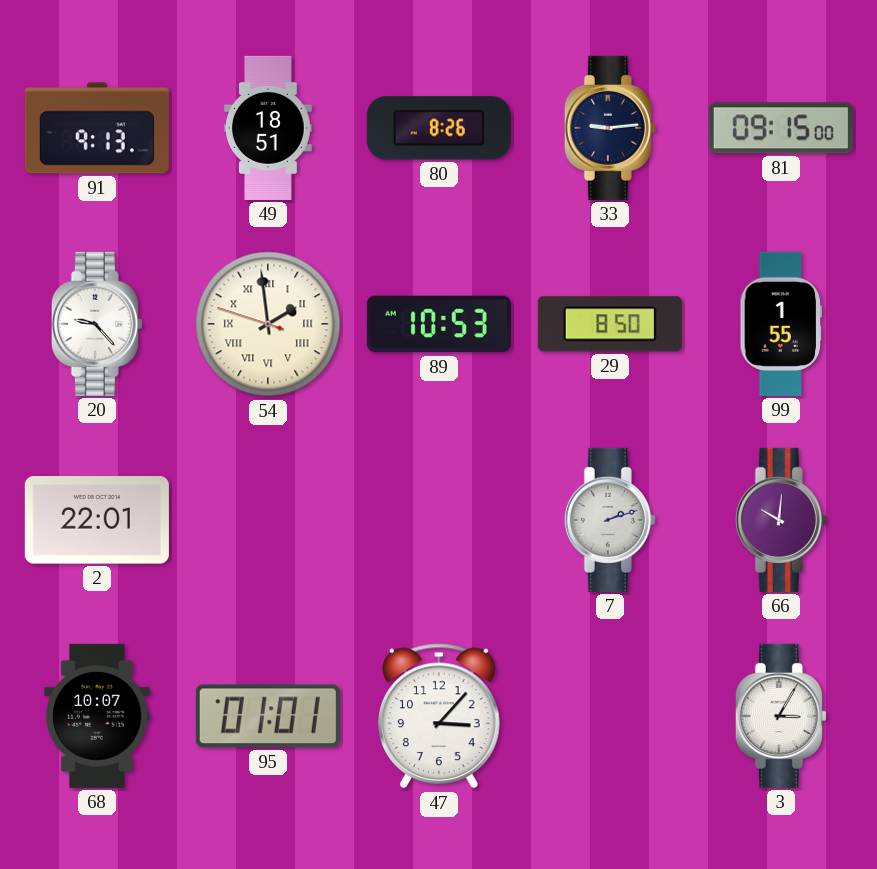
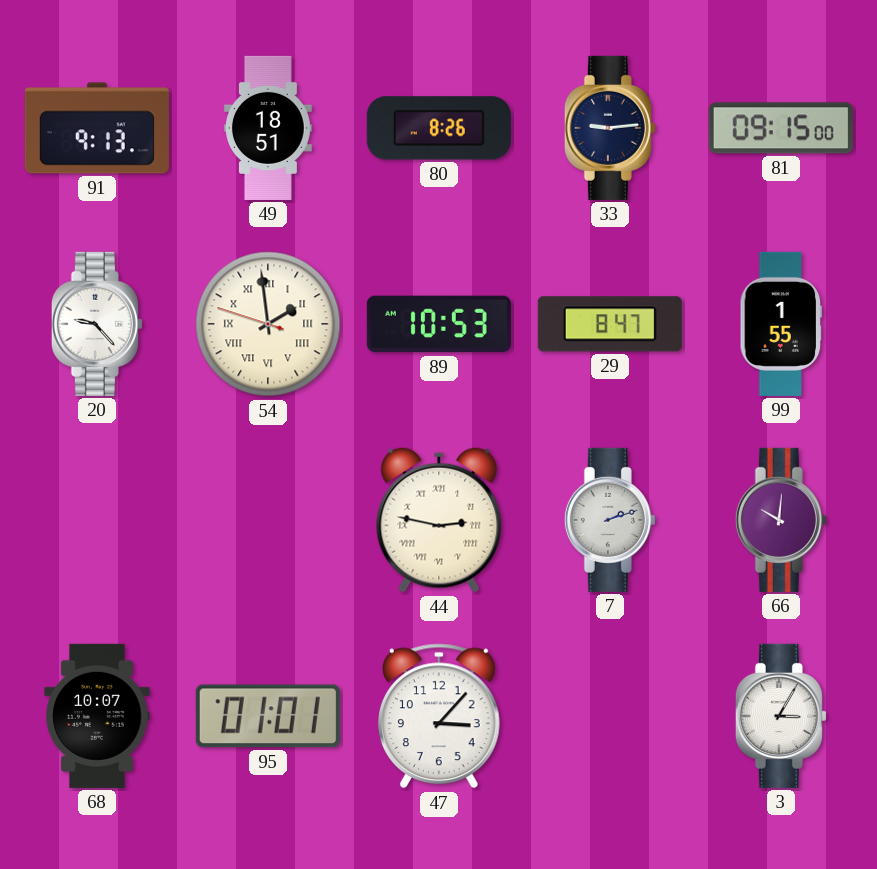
29: 8:50 -> 8:47
2: 22:01 -> none
44: none -> 2:47
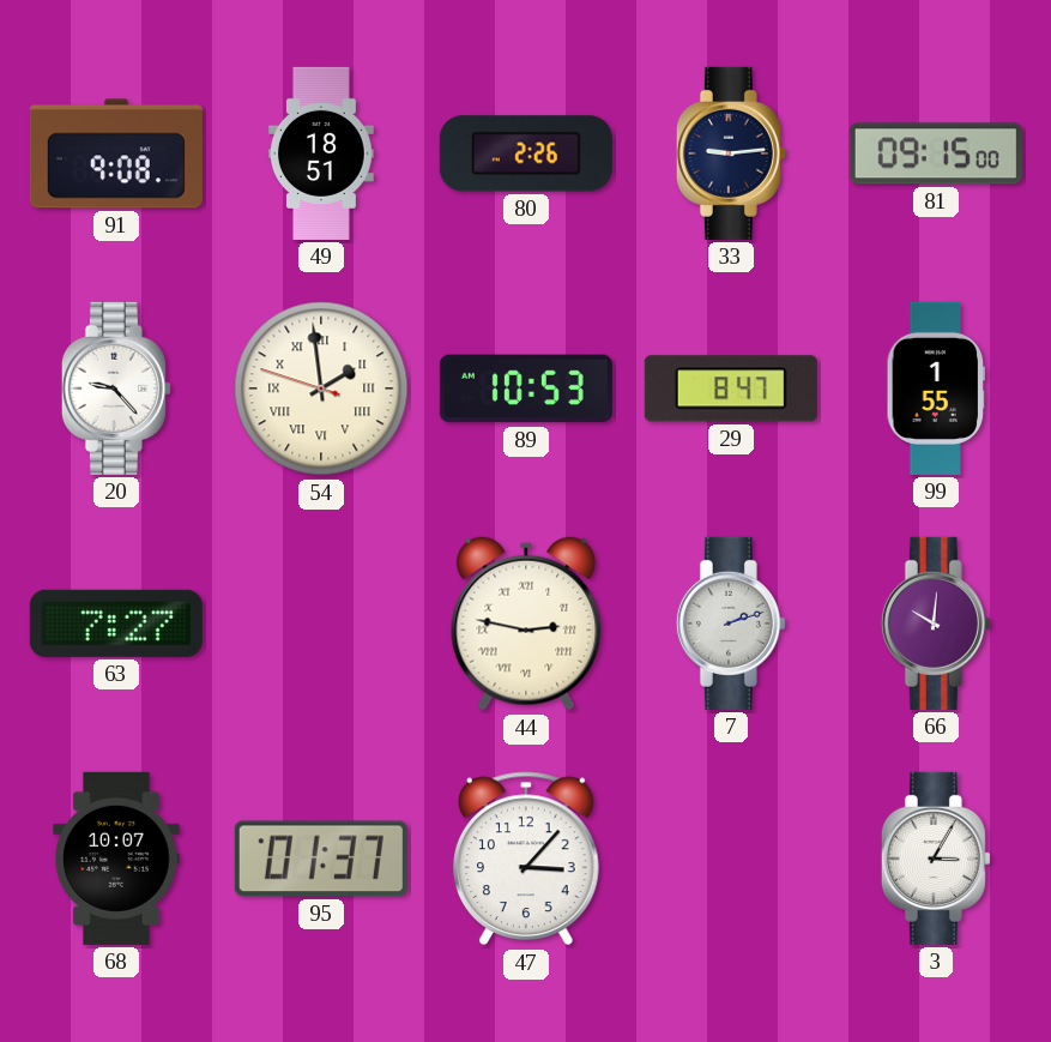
91: 9:13 -> 9:08
80: 8:26 -> 2:26
63: none -> 7:27
95: 01:01 -> 01:37
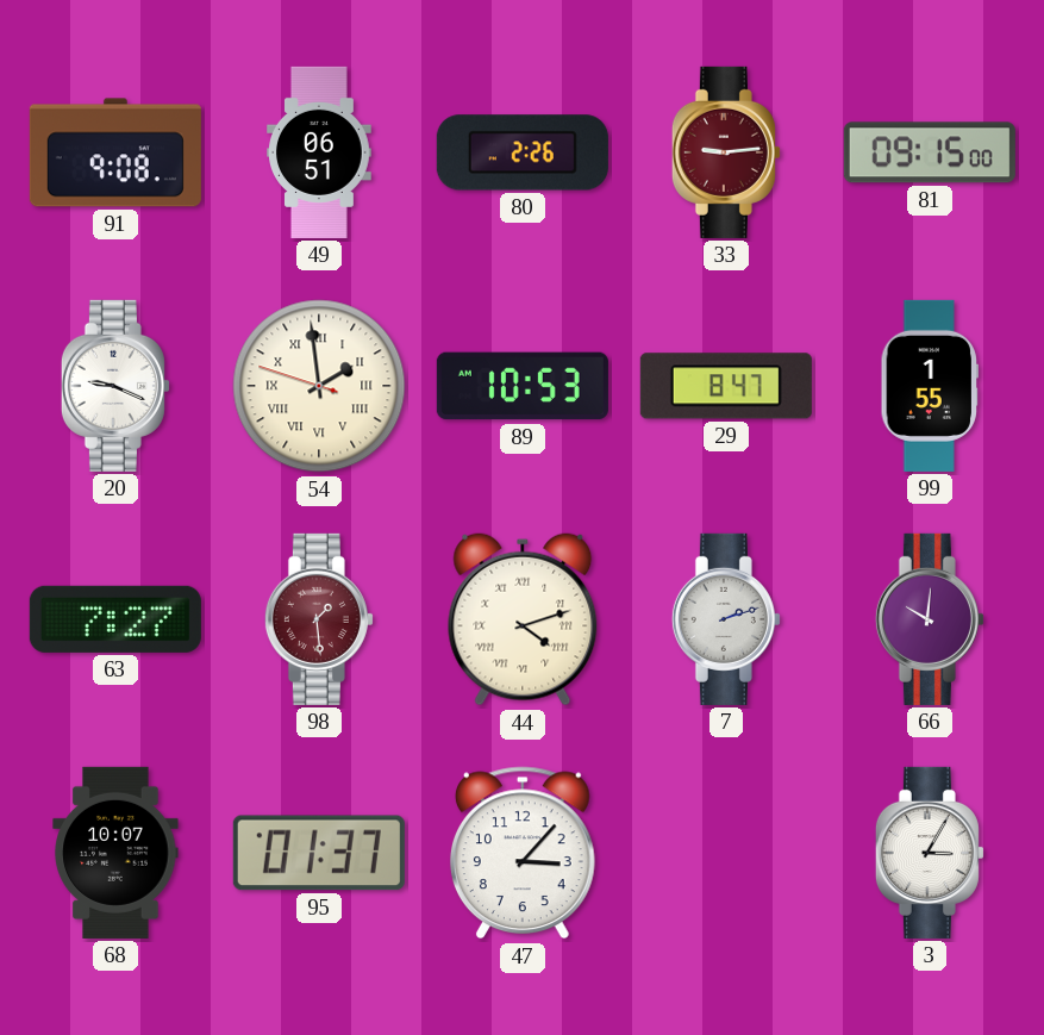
49: 18:51 -> 06:51
33 dial: navy -> burgundy
20: 9:23 -> 9:19
98: none -> 1:29
44: 2:47 -> 4:12
